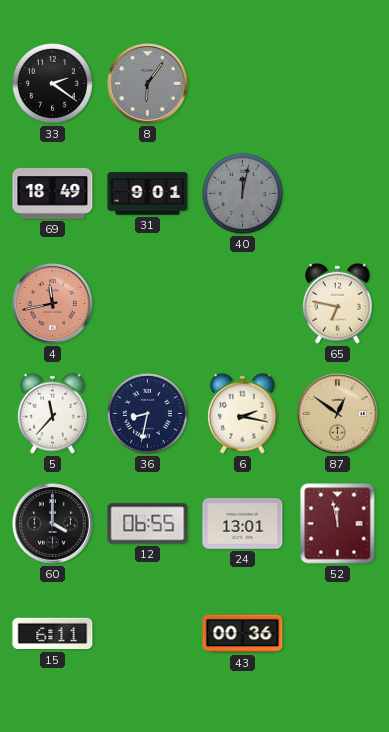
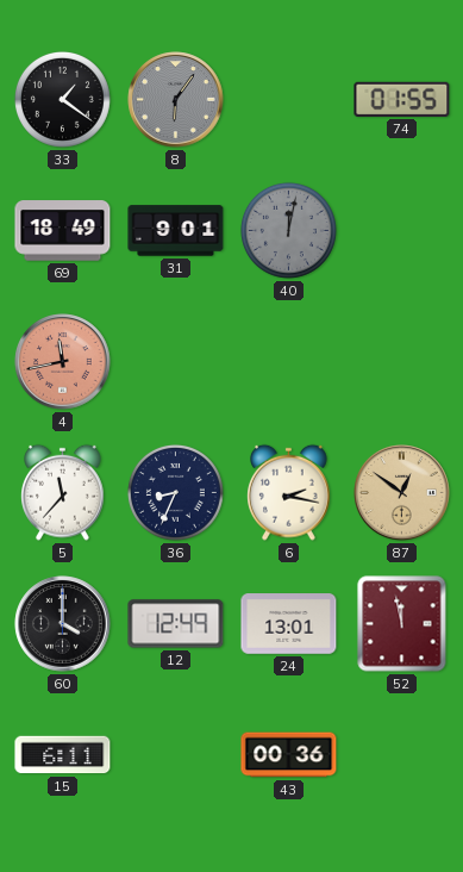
33: 2:21 -> 1:21
74: none -> 01:55
65: 6:47 -> none
36: 8:32 -> 8:34
12: 06:55 -> 12:49
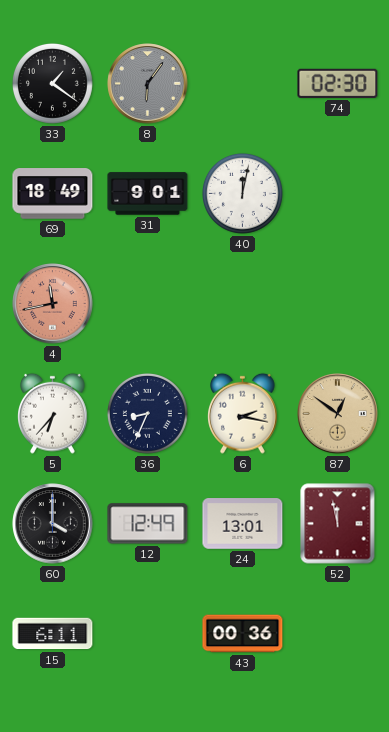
74: 01:55 -> 02:30
40 dial: grey -> white
5: 11:37 -> 6:37
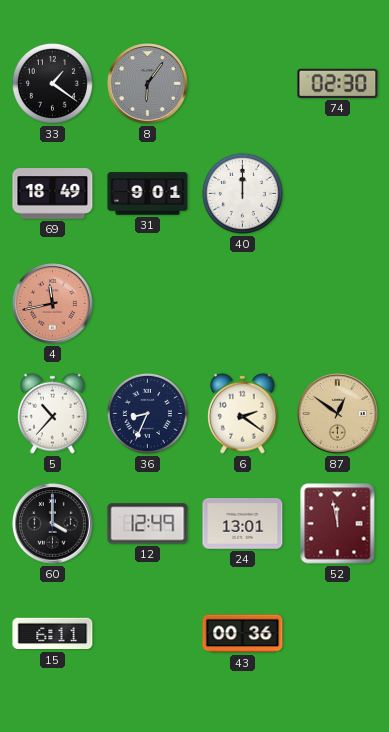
40: 12:02 -> 12:00
5: 6:37 -> 10:37
6: 2:17 -> 2:21
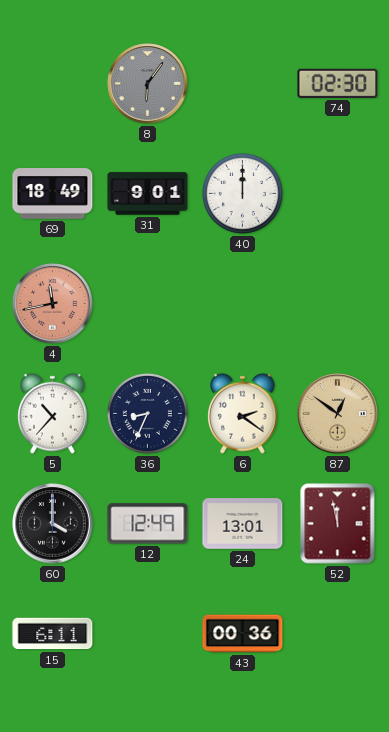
33: 1:21 -> none
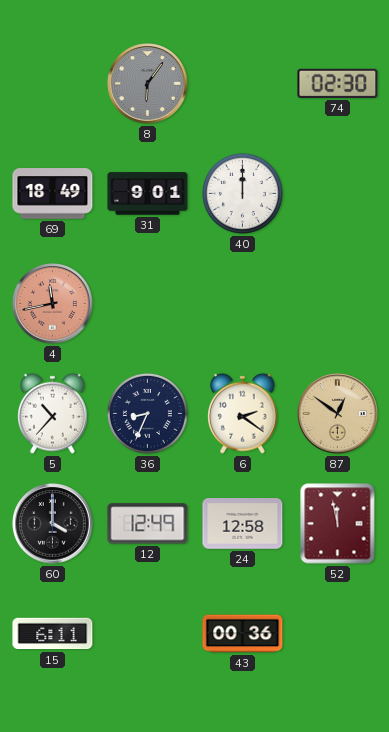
24: 13:01 -> 12:58
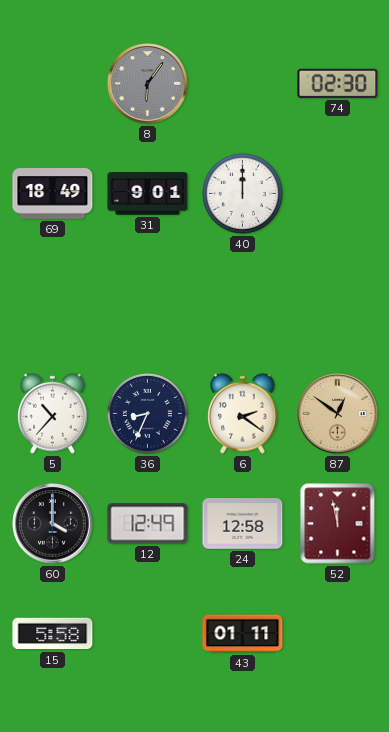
4: 11:43 -> none
15: 6:11 -> 5:58
43: 00:36 -> 01:11
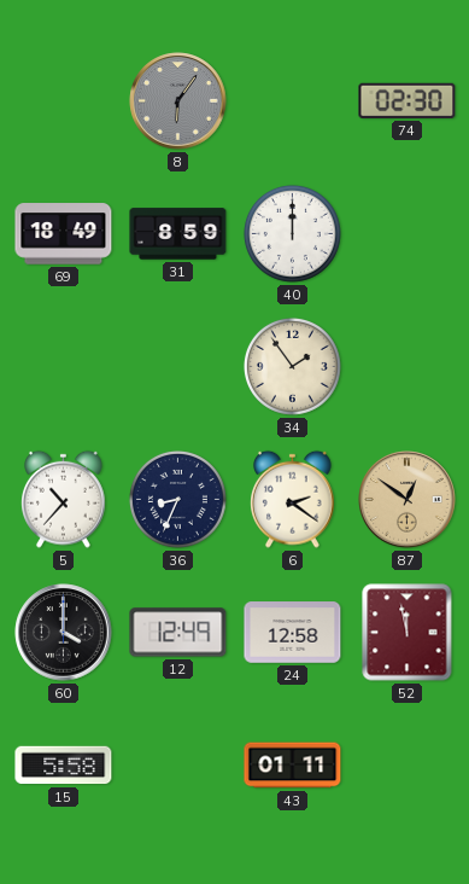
31: 9:01 -> 8:59
34: none -> 1:54
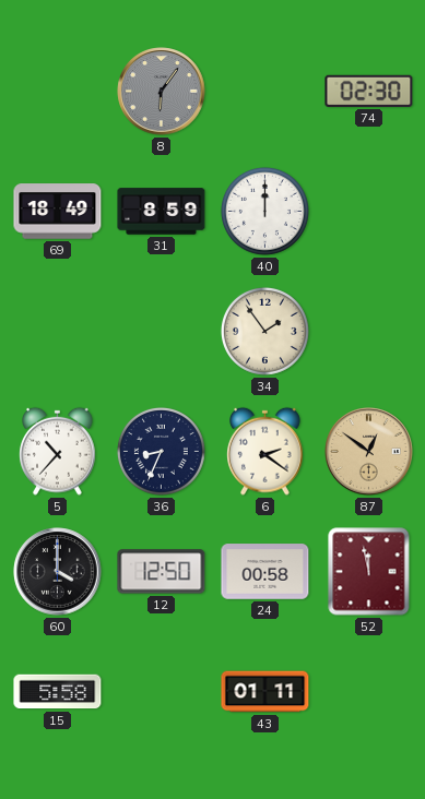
12: 12:49 -> 12:50
24: 12:58 -> 00:58
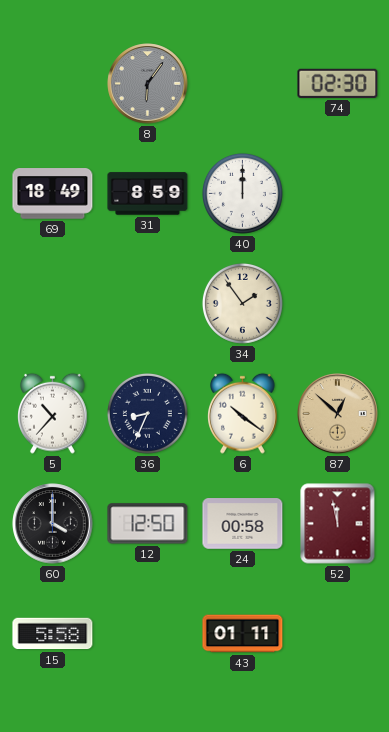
6: 2:21 -> 10:21
87: 12:51 -> 12:52
